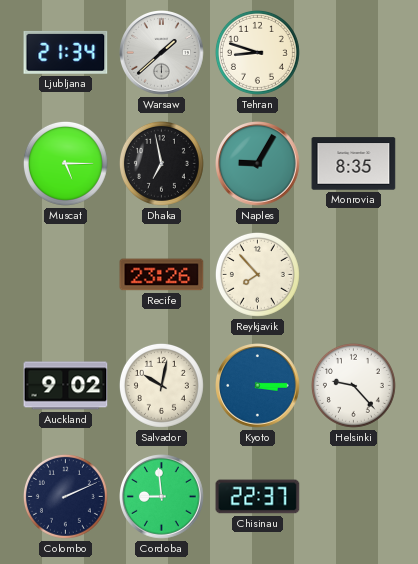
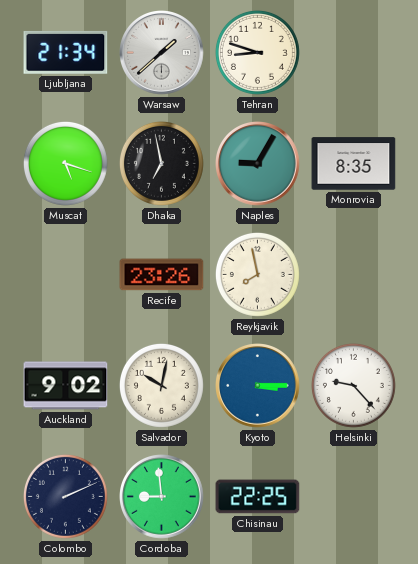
Muscat: 5:15 -> 5:18
Reykjavik: 7:53 -> 7:58
Chisinau: 22:37 -> 22:25
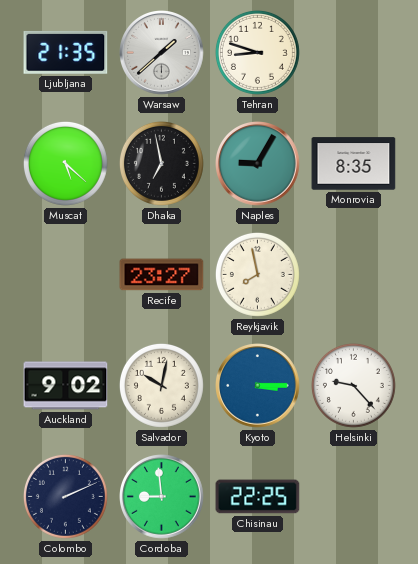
Ljubljana: 21:34 -> 21:35
Muscat: 5:18 -> 5:22
Recife: 23:26 -> 23:27
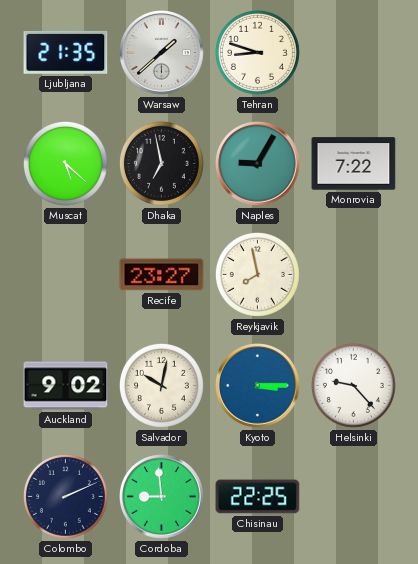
Monrovia: 8:35 -> 7:22
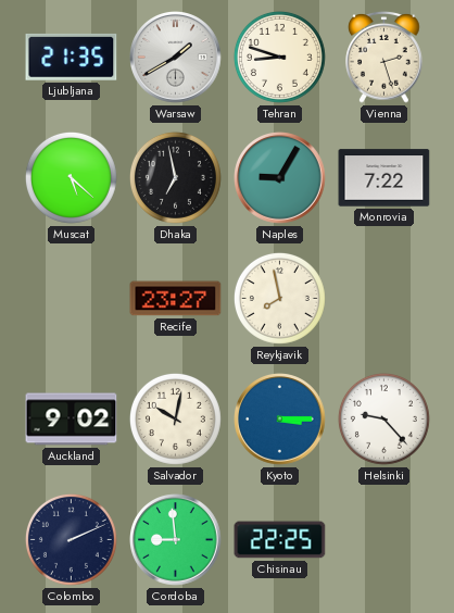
Warsaw: 1:38 -> 1:40
Vienna: none -> 2:27
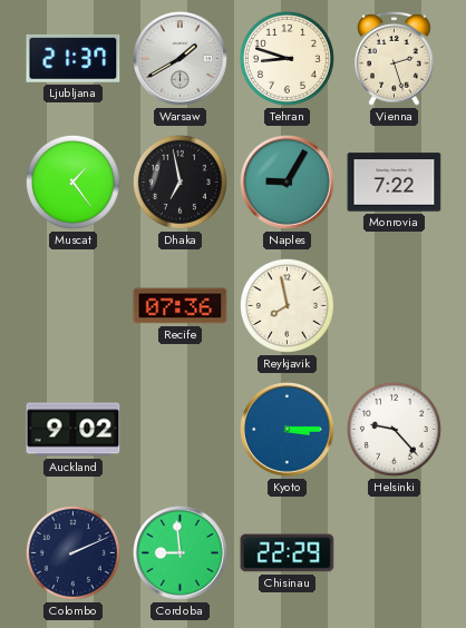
Ljubljana: 21:35 -> 21:37
Muscat: 5:22 -> 1:24
Recife: 23:27 -> 07:36
Salvador: 10:02 -> none
Chisinau: 22:25 -> 22:29
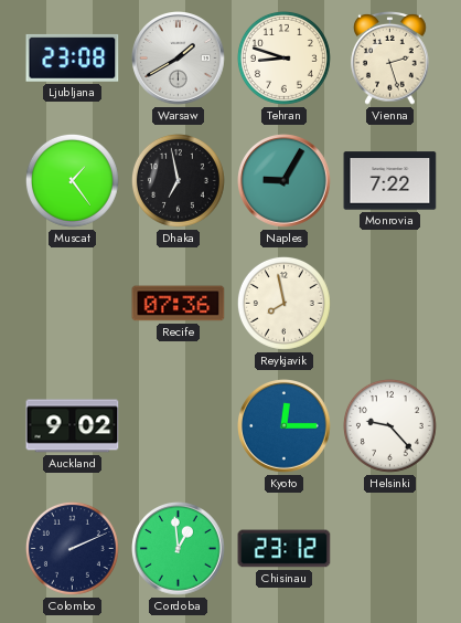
Ljubljana: 21:37 -> 23:08
Kyoto: 3:15 -> 12:15
Cordoba: 8:59 -> 12:59
Chisinau: 22:29 -> 23:12
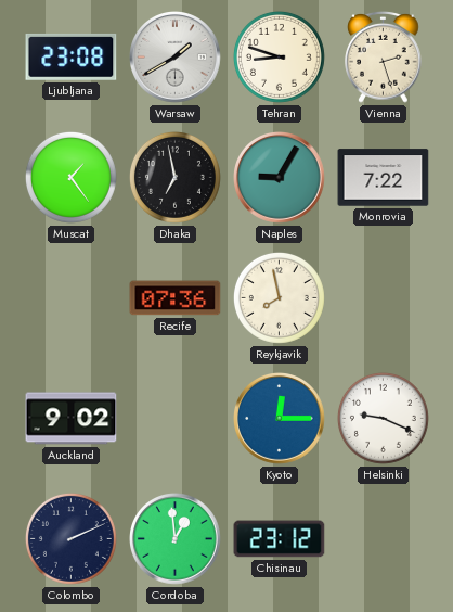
Helsinki: 9:23 -> 9:19
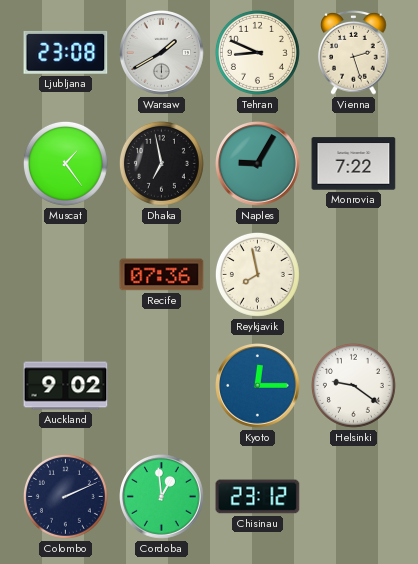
Tehran: 8:48 -> 8:49
Helsinki: 9:19 -> 9:21
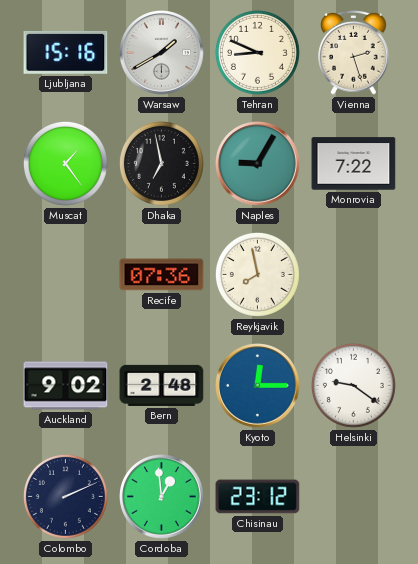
Ljubljana: 23:08 -> 15:16
Bern: none -> 2:48
